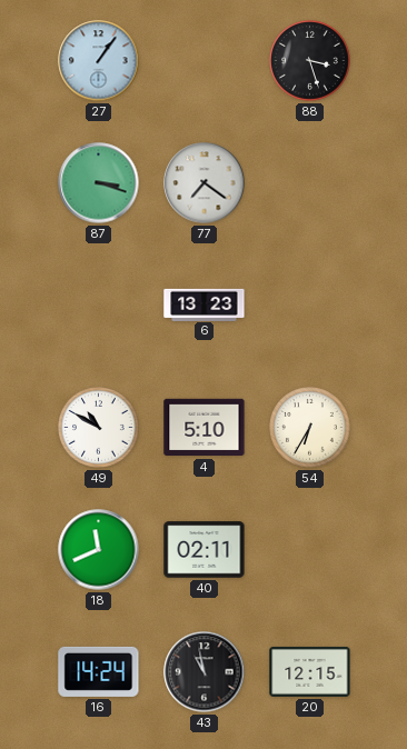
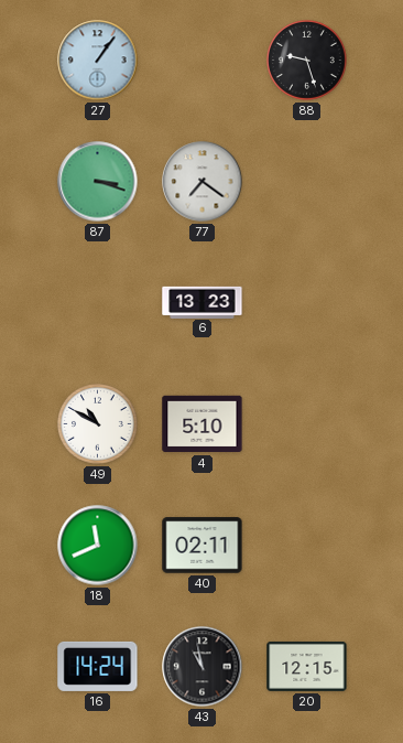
88: 3:27 -> 9:27
54: 6:35 -> none
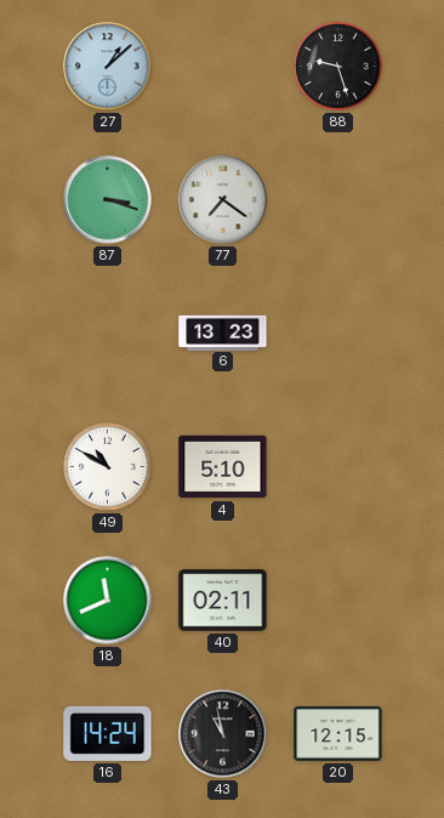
27: 1:06 -> 1:08
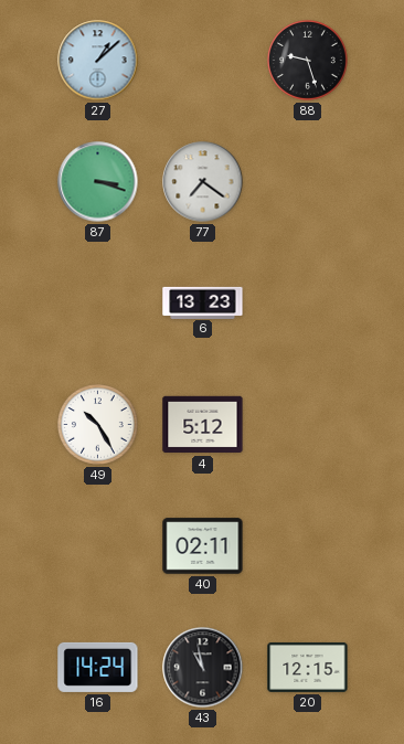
49: 10:50 -> 10:25
4: 5:10 -> 5:12
18: 11:41 -> none
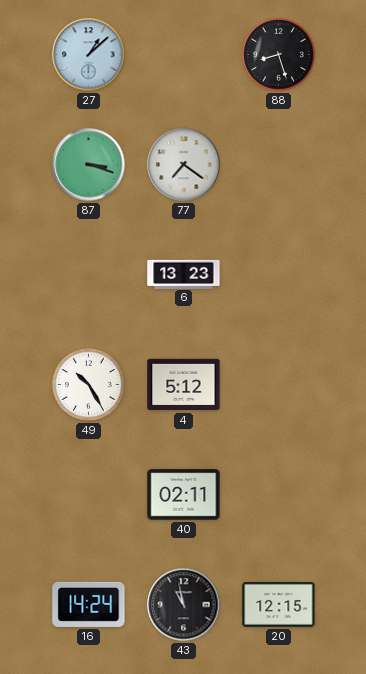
88: 9:27 -> 8:27
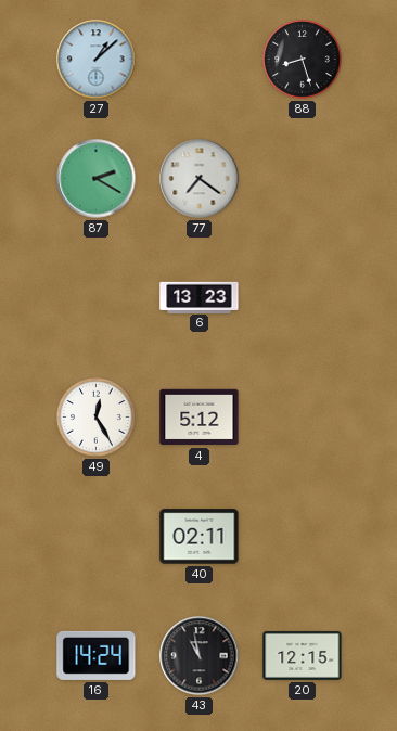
87: 3:18 -> 2:20
49: 10:25 -> 12:25
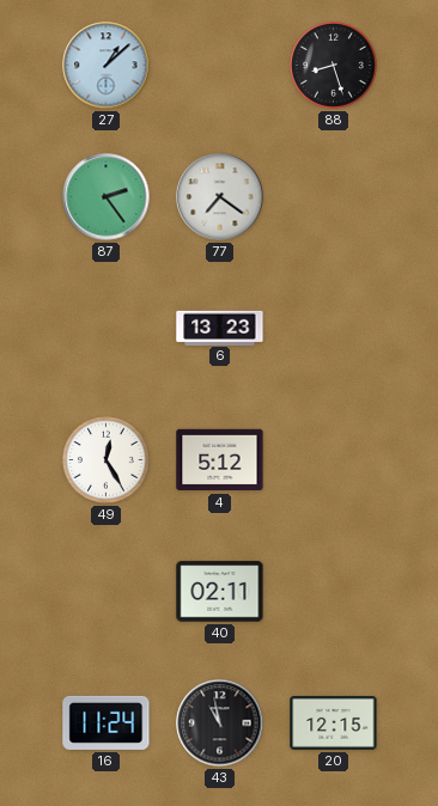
87: 2:20 -> 2:24
16: 14:24 -> 11:24
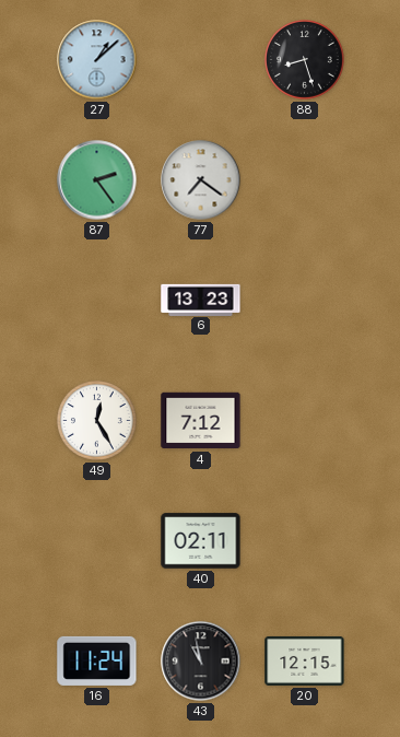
4: 5:12 -> 7:12
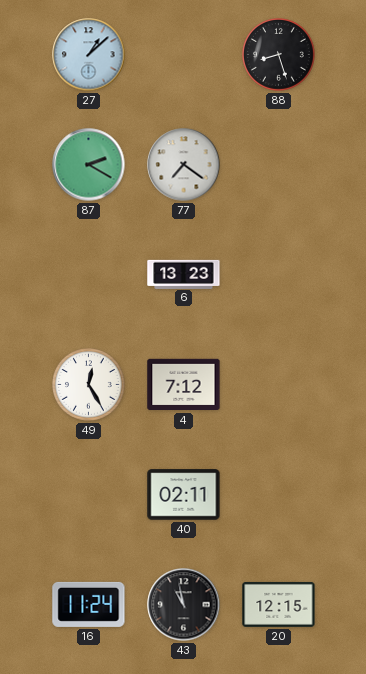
87: 2:24 -> 2:20
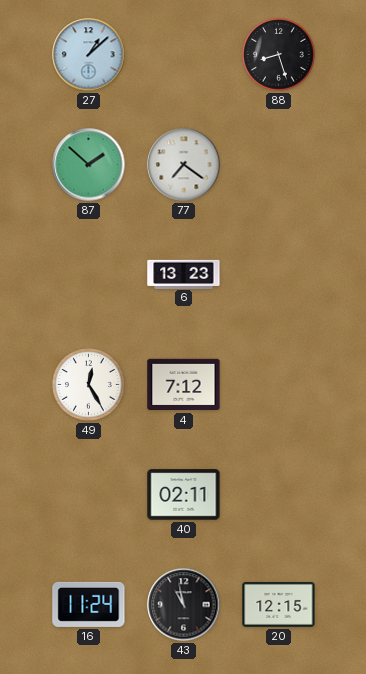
87: 2:20 -> 1:52
